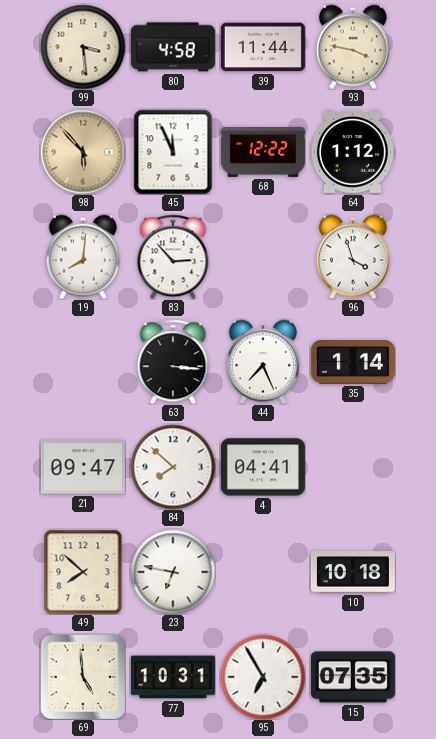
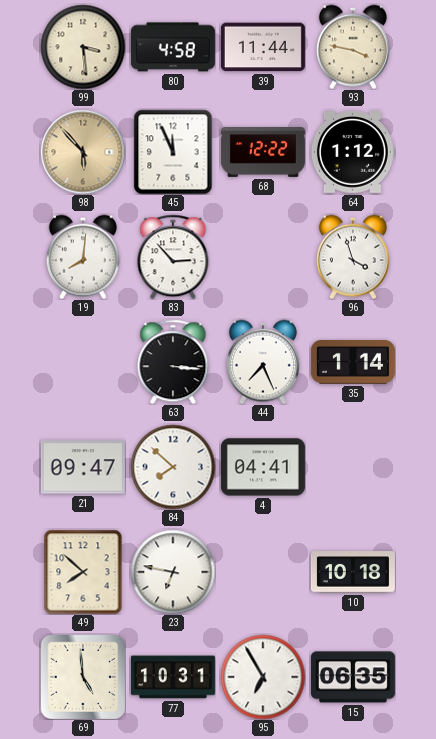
15: 07:35 -> 06:35
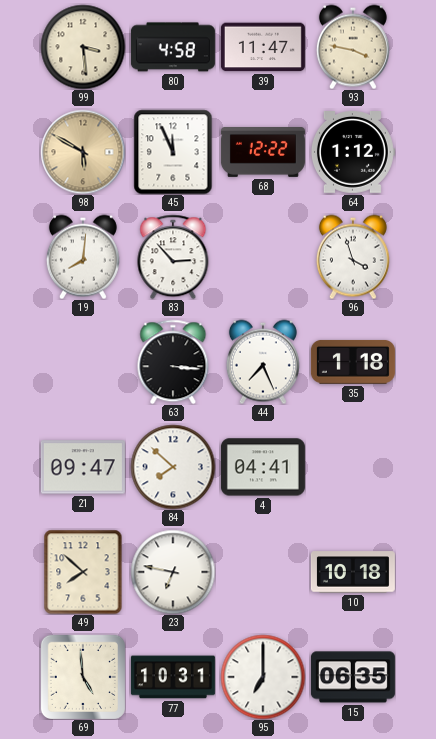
39: 11:44 -> 11:47
98: 5:53 -> 5:50
35: 1:14 -> 1:18
95: 6:55 -> 7:00
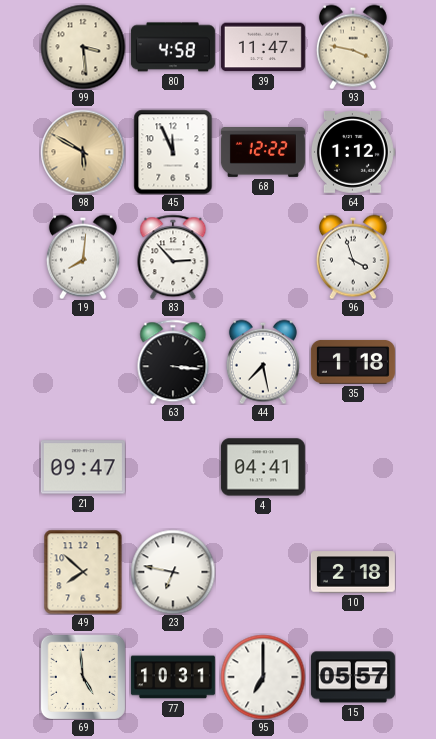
44: 7:26 -> 7:28
84: 7:52 -> none
10: 10:18 -> 2:18
15: 06:35 -> 05:57
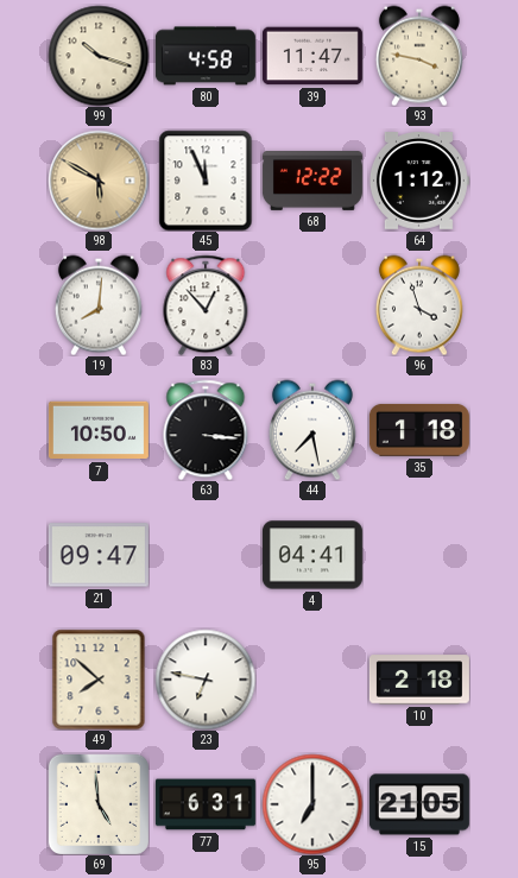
99: 3:29 -> 10:18
83: 2:53 -> 12:53
7: none -> 10:50
77: 10:31 -> 6:31
15: 05:57 -> 21:05
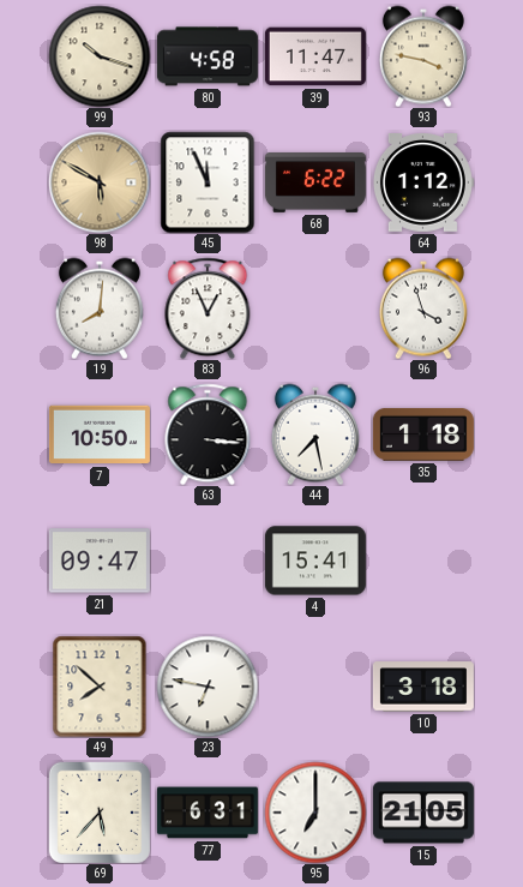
68: 12:22 -> 6:22
83: 12:53 -> 12:56
4: 04:41 -> 15:41
10: 2:18 -> 3:18
69: 4:59 -> 5:37
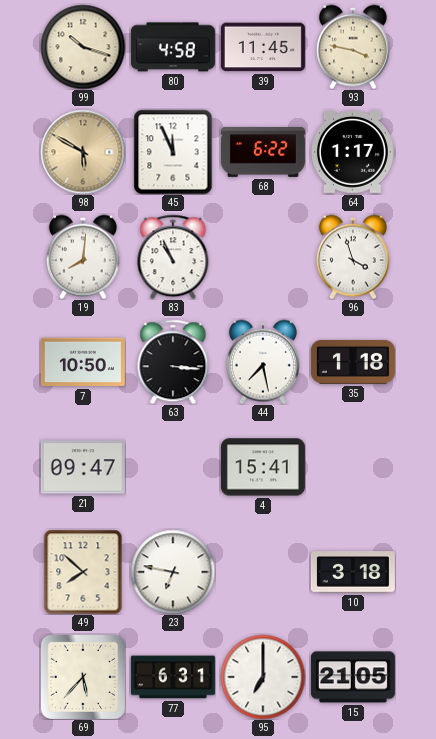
39: 11:47 -> 11:45
64: 1:12 -> 1:17
83: 12:56 -> 10:56
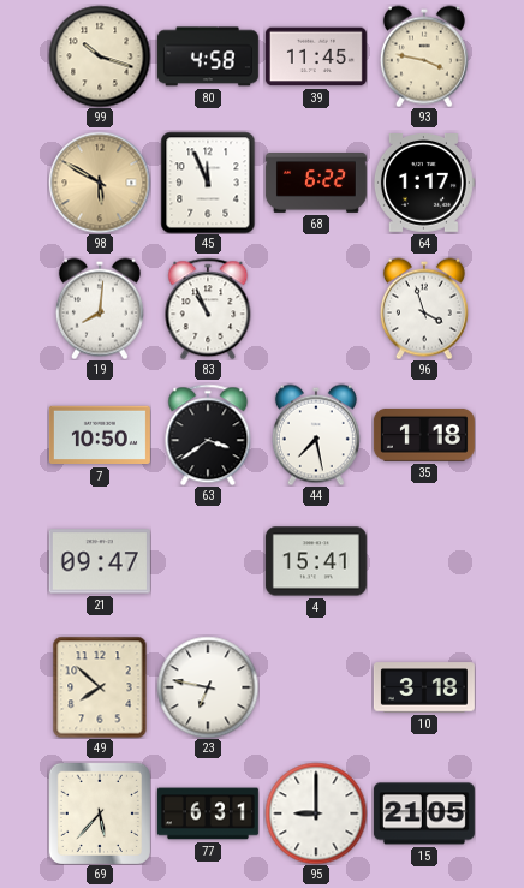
63: 3:16 -> 3:39
95: 7:00 -> 9:00
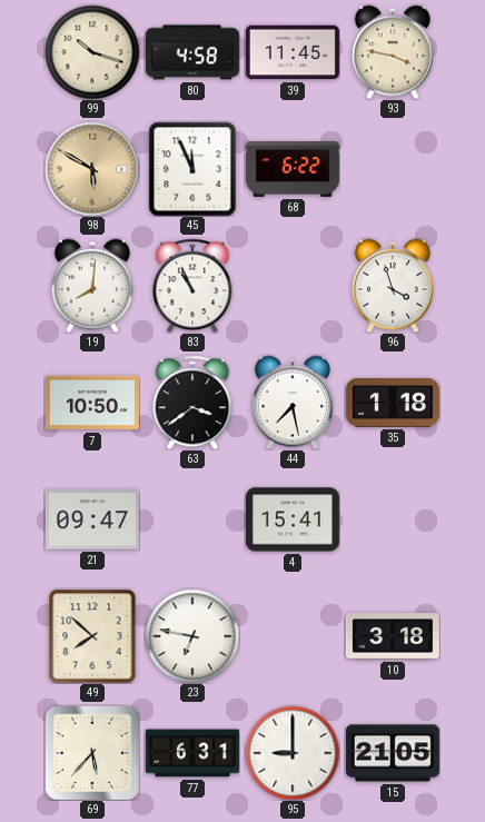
64: 1:17 -> none
